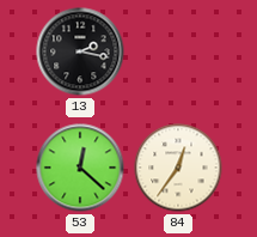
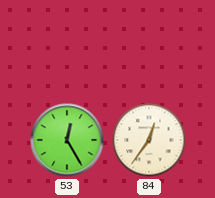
13: 2:17 -> none
53: 12:22 -> 12:25
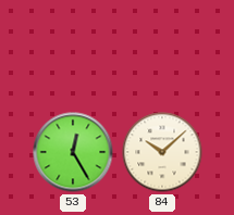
84: 12:36 -> 10:08
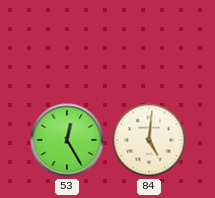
84: 10:08 -> 5:01
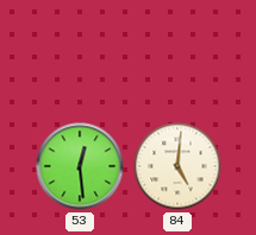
53: 12:25 -> 12:29
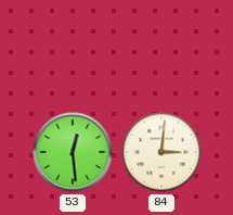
84: 5:01 -> 3:01
